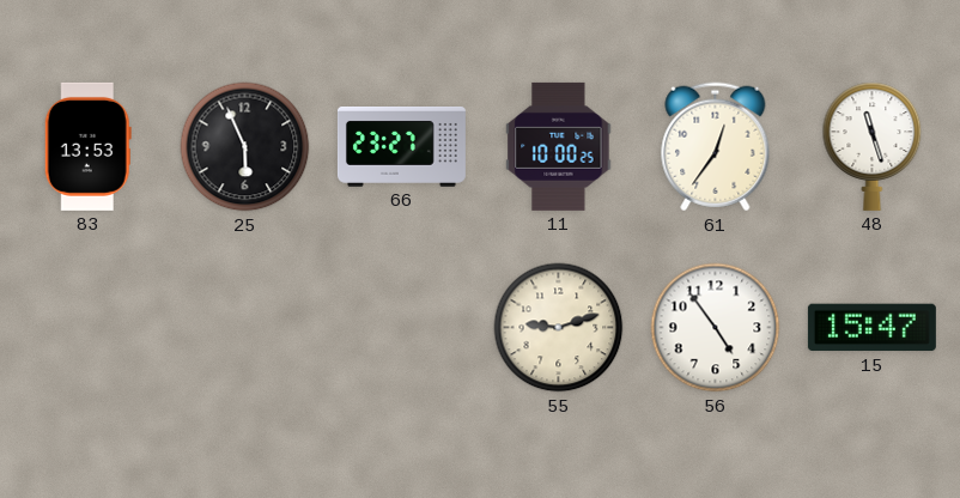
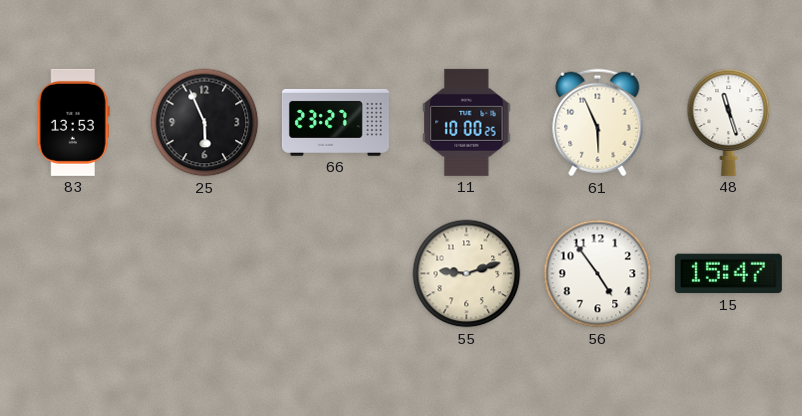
61: 12:36 -> 5:56
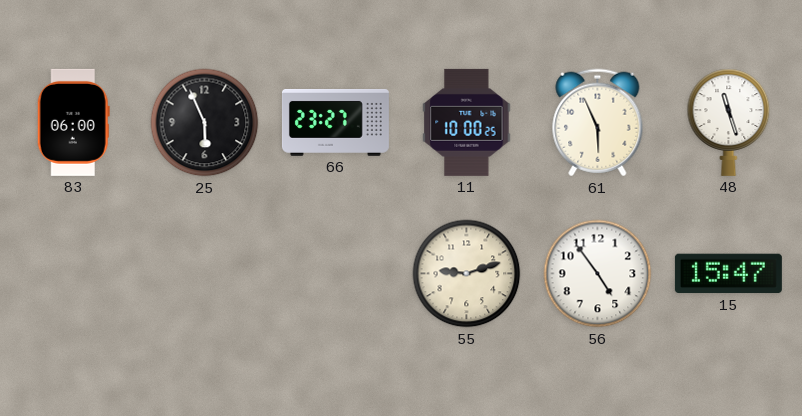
83: 13:53 -> 06:00
